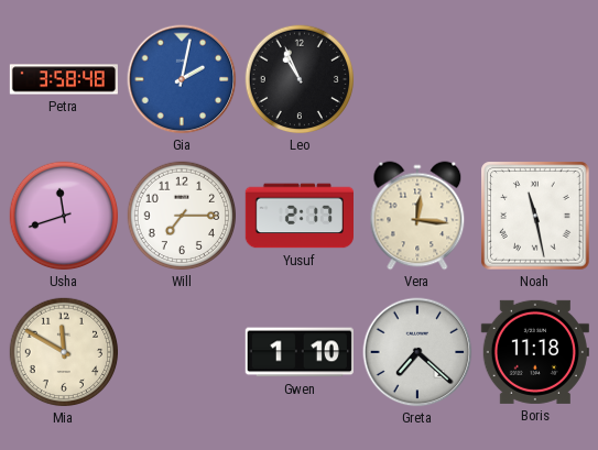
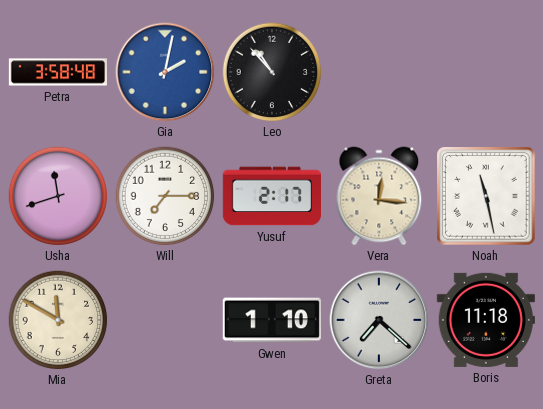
Leo: 10:56 -> 10:53
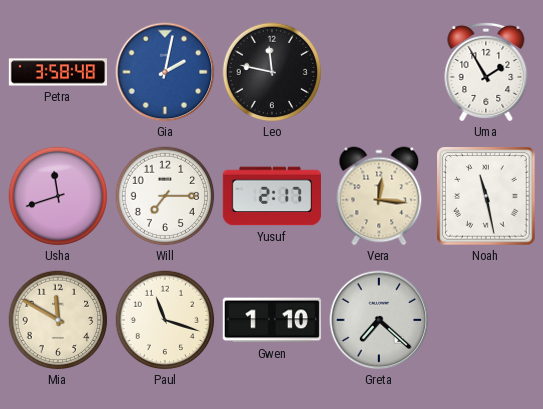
Leo: 10:53 -> 11:47
Uma: none -> 1:55
Paul: none -> 11:18
Boris: 11:18 -> none
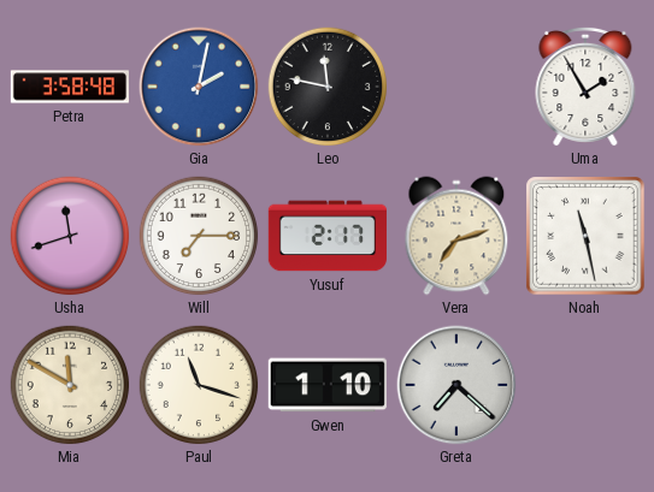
Vera: 12:16 -> 7:12
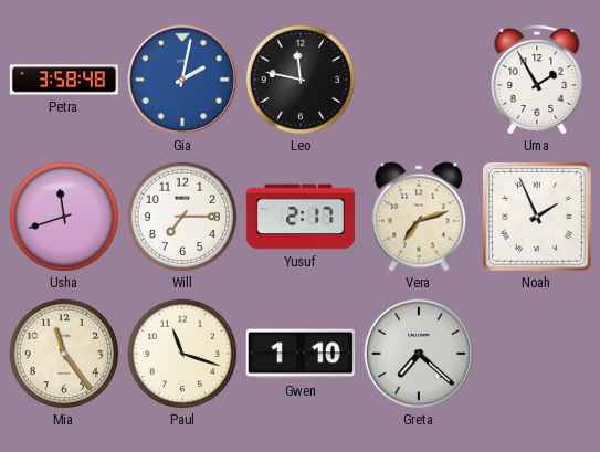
Noah: 11:28 -> 1:56
Mia: 11:50 -> 11:24
